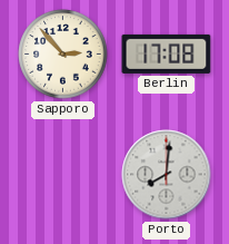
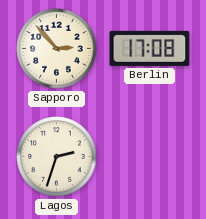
Lagos: none -> 2:33
Porto: 8:01 -> none
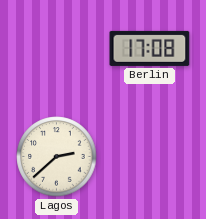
Sapporo: 2:53 -> none
Lagos: 2:33 -> 2:38
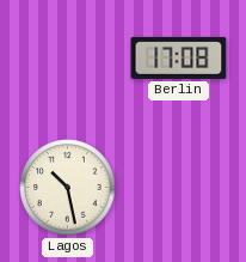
Lagos: 2:38 -> 10:28
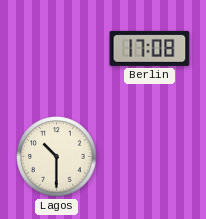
Lagos: 10:28 -> 10:30
